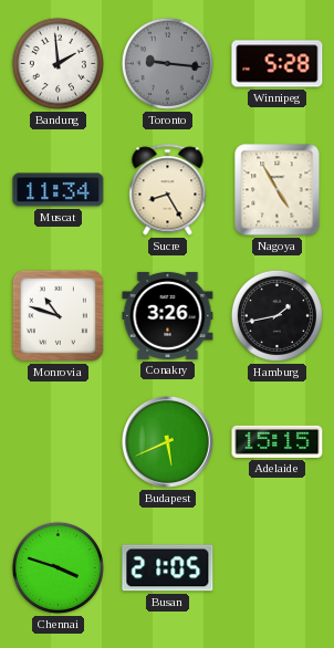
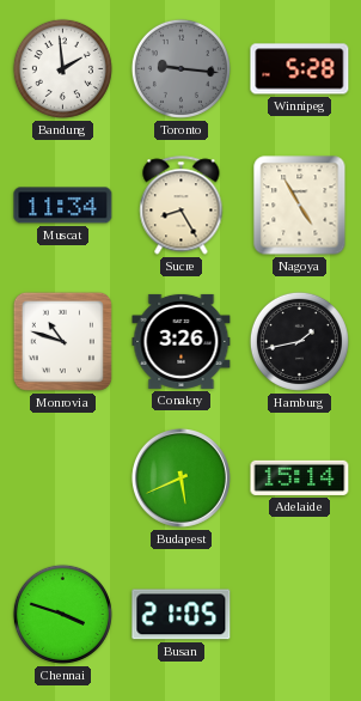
Adelaide: 15:15 -> 15:14
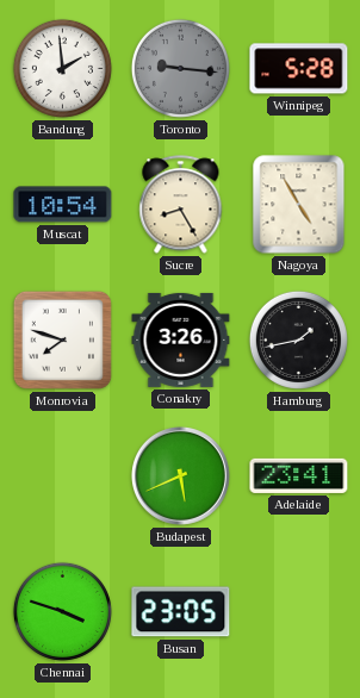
Muscat: 11:34 -> 10:54
Monrovia: 10:48 -> 7:48
Adelaide: 15:14 -> 23:41
Busan: 21:05 -> 23:05
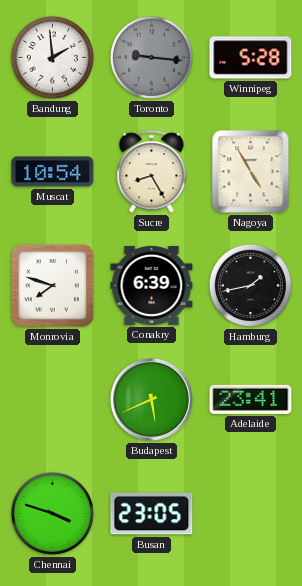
Conakry: 3:26 -> 6:39
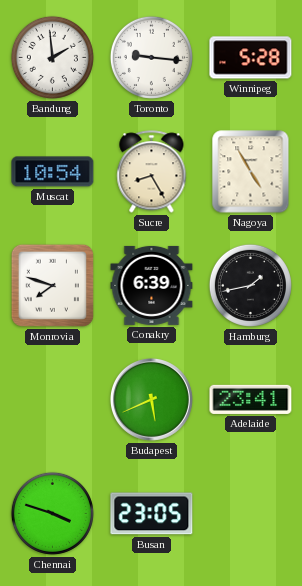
Toronto dial: grey -> white
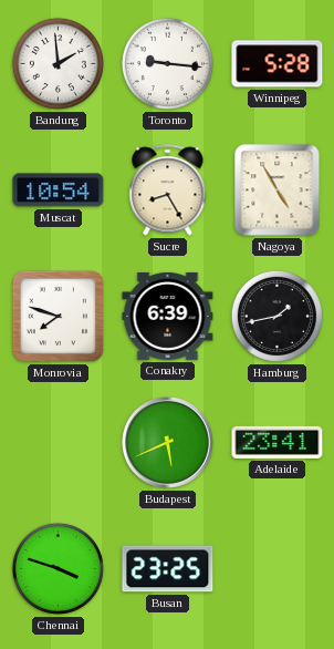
Busan: 23:05 -> 23:25
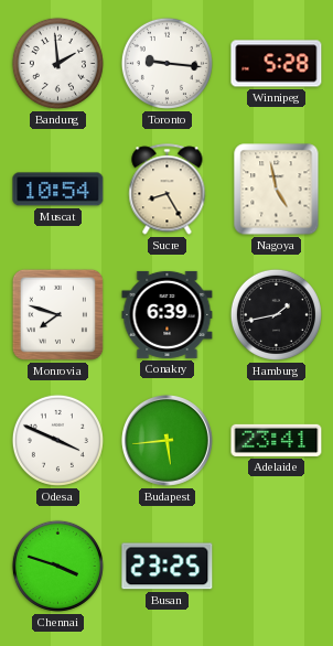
Nagoya: 4:55 -> 4:58
Odesa: none -> 3:49
Budapest: 5:41 -> 5:44
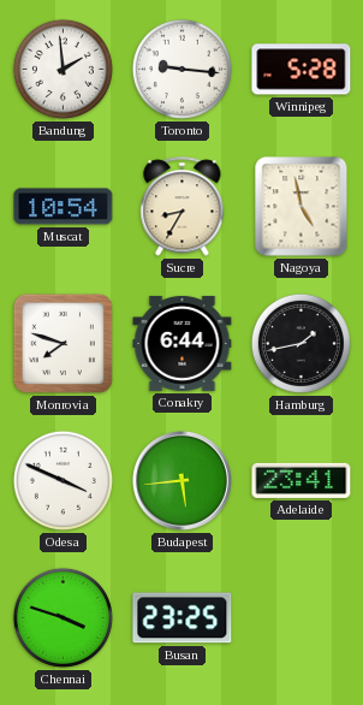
Sucre: 8:25 -> 8:35
Conakry: 6:39 -> 6:44
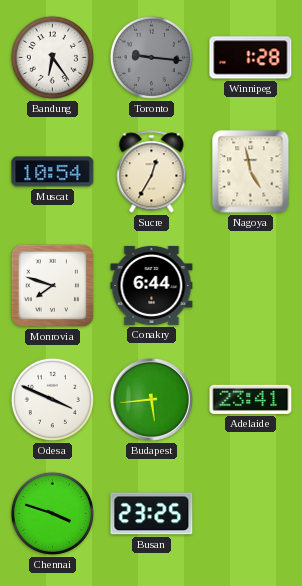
Bandung: 1:59 -> 6:24
Toronto dial: white -> grey
Winnipeg: 5:28 -> 1:28
Sucre: 8:35 -> 12:35
Hamburg: 1:43 -> none
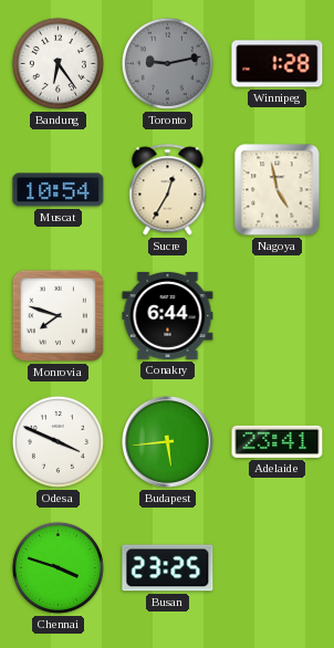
Toronto: 9:16 -> 9:13
